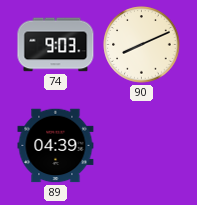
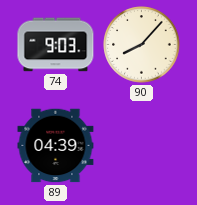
90: 8:11 -> 8:07
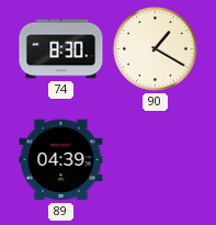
74: 9:03 -> 8:30
90: 8:07 -> 1:20
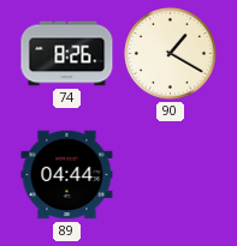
74: 8:30 -> 8:26
89: 04:39 -> 04:44
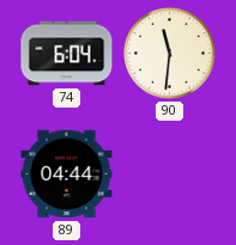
74: 8:26 -> 6:04
90: 1:20 -> 11:31
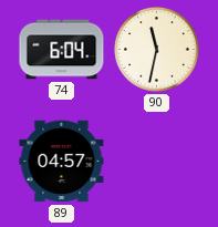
90: 11:31 -> 11:32
89: 04:44 -> 04:57
